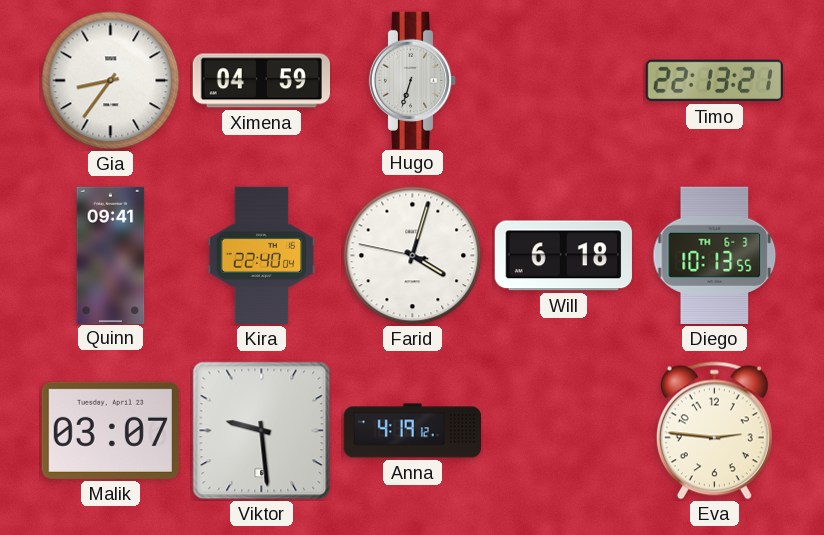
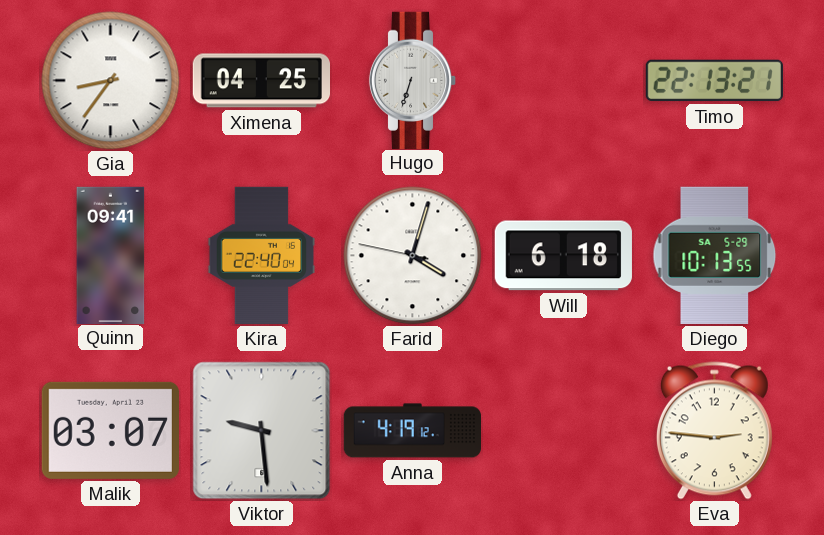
Ximena: 04:59 -> 04:25
Diego date: TH 6-3 -> SA 5-29
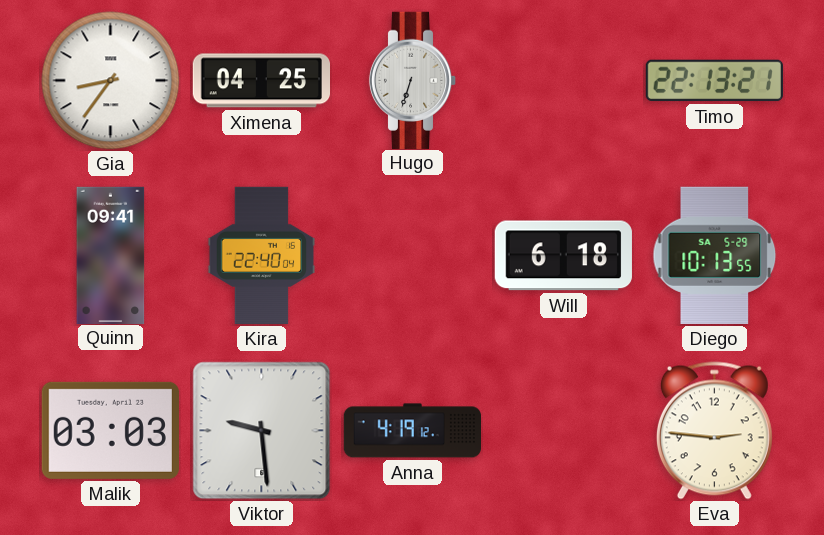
Farid: 4:02 -> none
Malik: 03:07 -> 03:03
